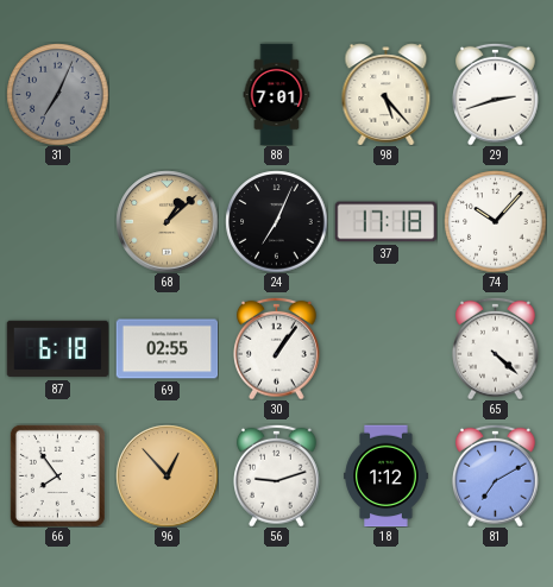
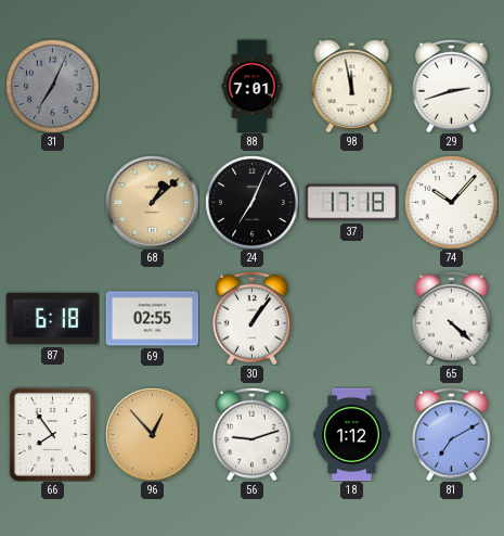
98: 5:23 -> 11:58
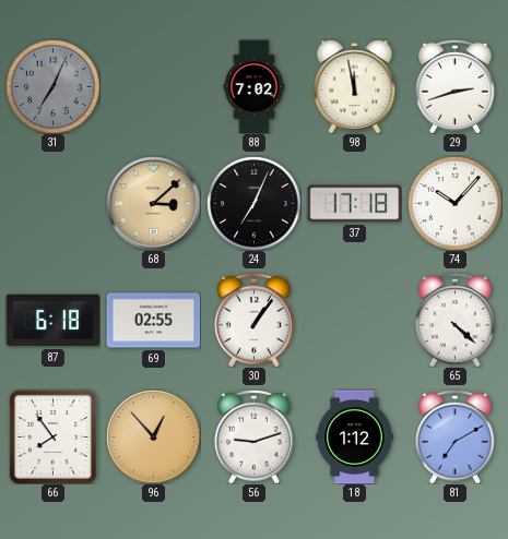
88: 7:01 -> 7:02
68: 1:08 -> 3:08
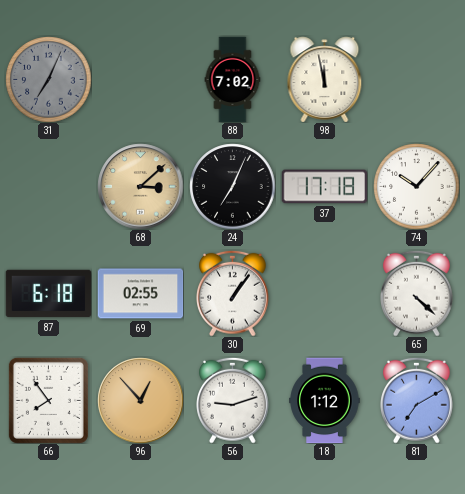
29: 2:42 -> none
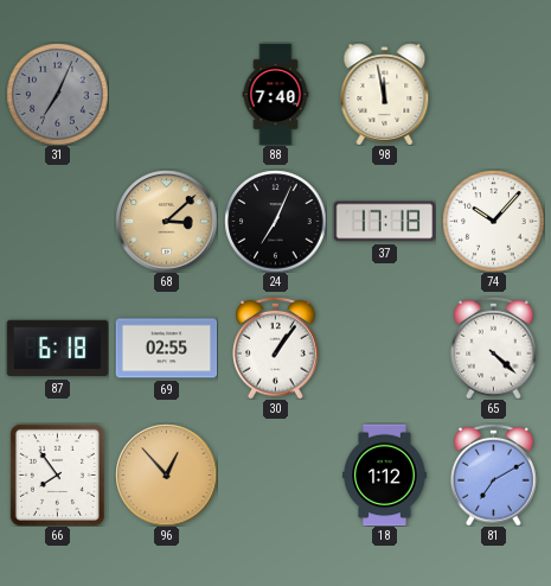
88: 7:02 -> 7:40
56: 9:12 -> none
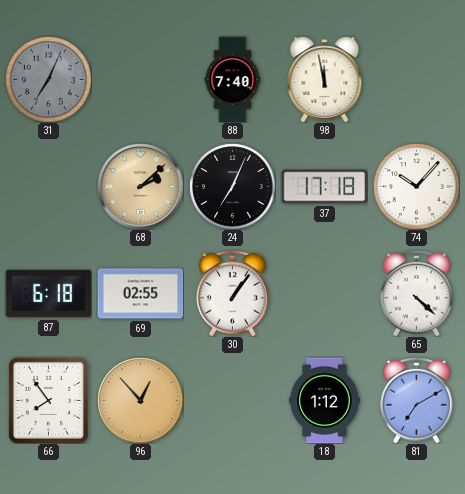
68: 3:08 -> 2:08
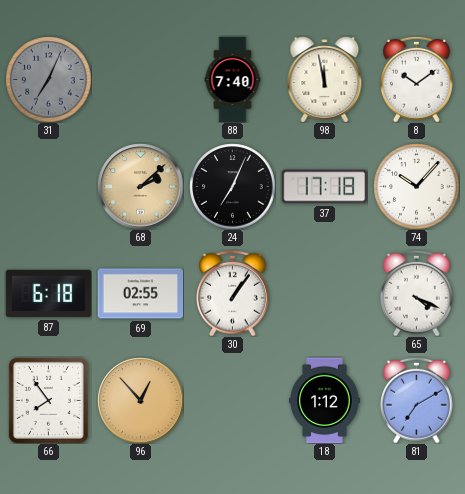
8: none -> 10:09
65: 4:22 -> 4:19
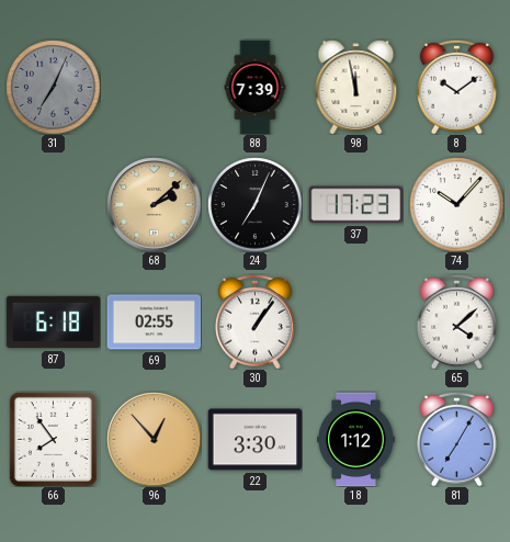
88: 7:40 -> 7:39
37: 17:18 -> 17:23
65: 4:19 -> 4:08
22: none -> 3:30
81: 7:10 -> 7:05
